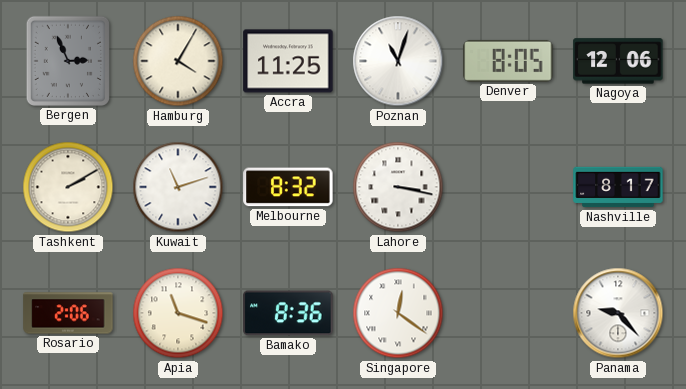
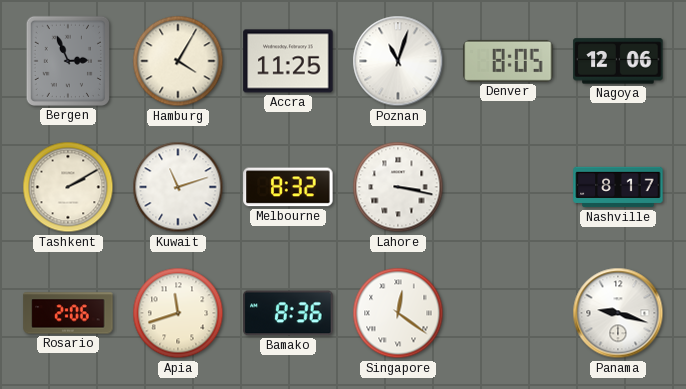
Apia: 11:18 -> 11:42
Panama: 9:23 -> 9:18
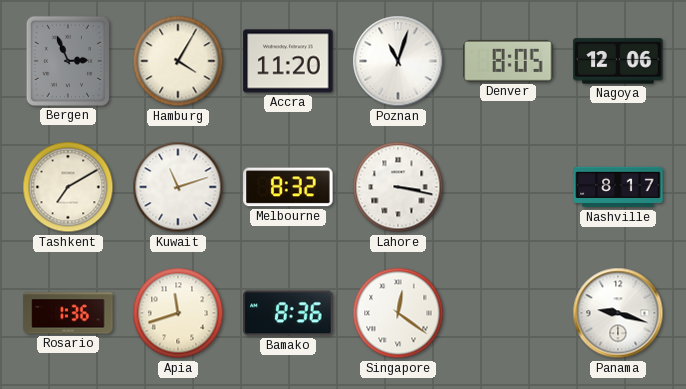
Accra: 11:25 -> 11:20
Tashkent: 2:10 -> 7:10
Rosario: 2:06 -> 1:36
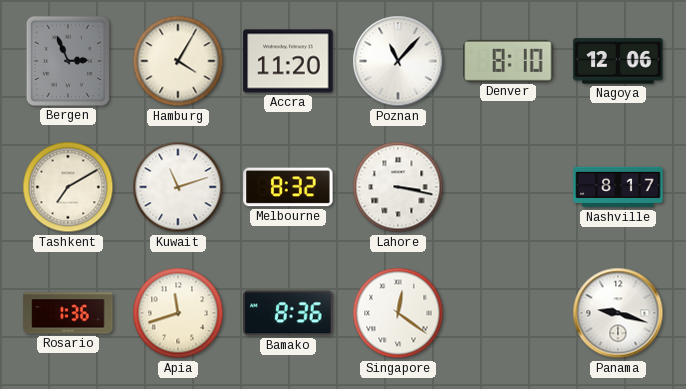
Poznan: 11:03 -> 11:07
Denver: 8:05 -> 8:10
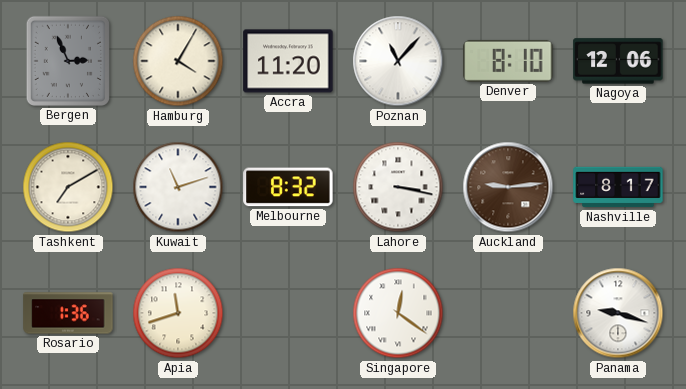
Auckland: none -> 9:14
Bamako: 8:36 -> none
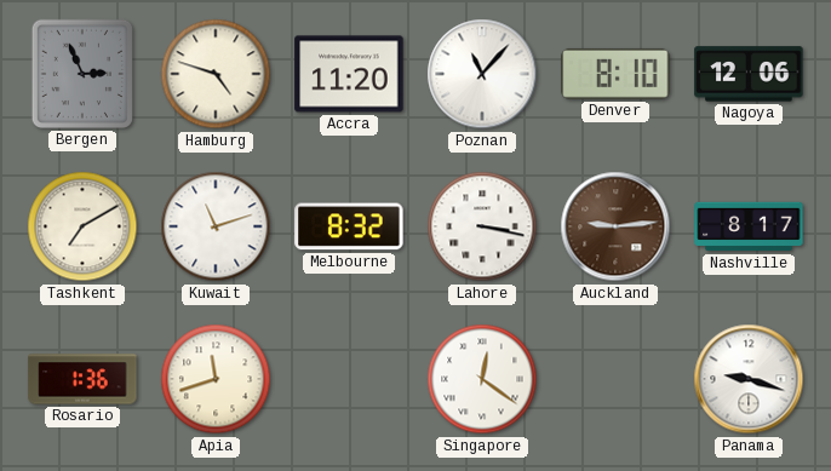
Hamburg: 4:05 -> 4:48
